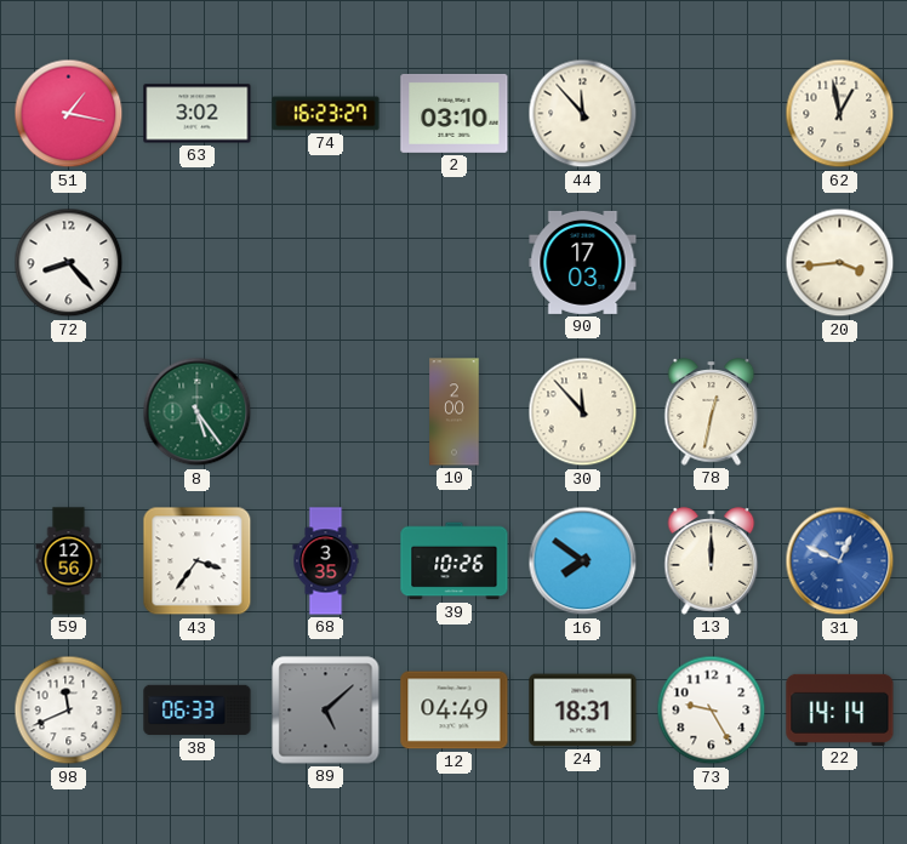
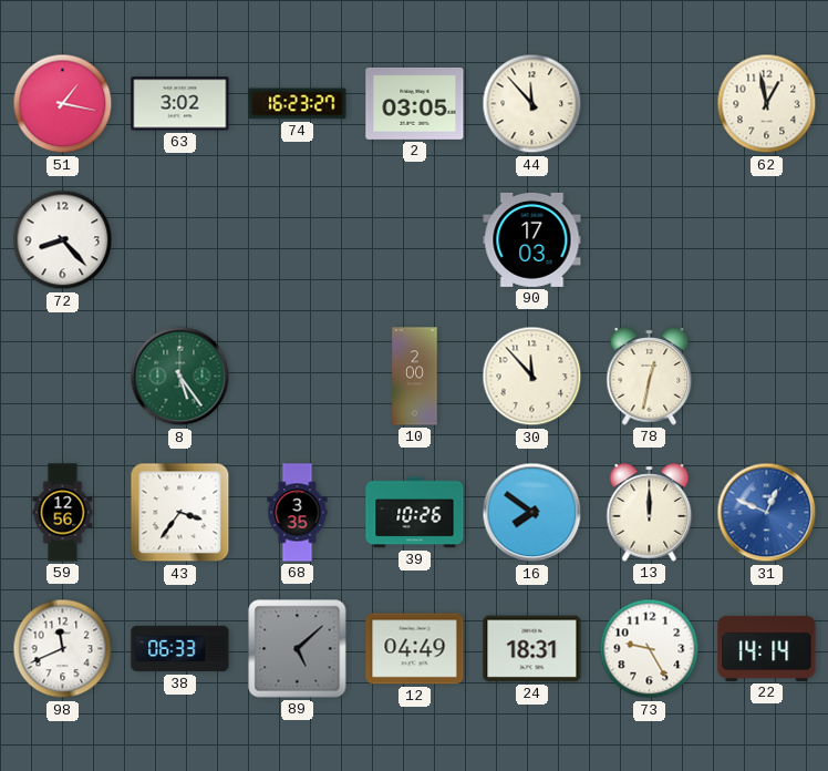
2: 03:10 -> 03:05
20: 3:44 -> none
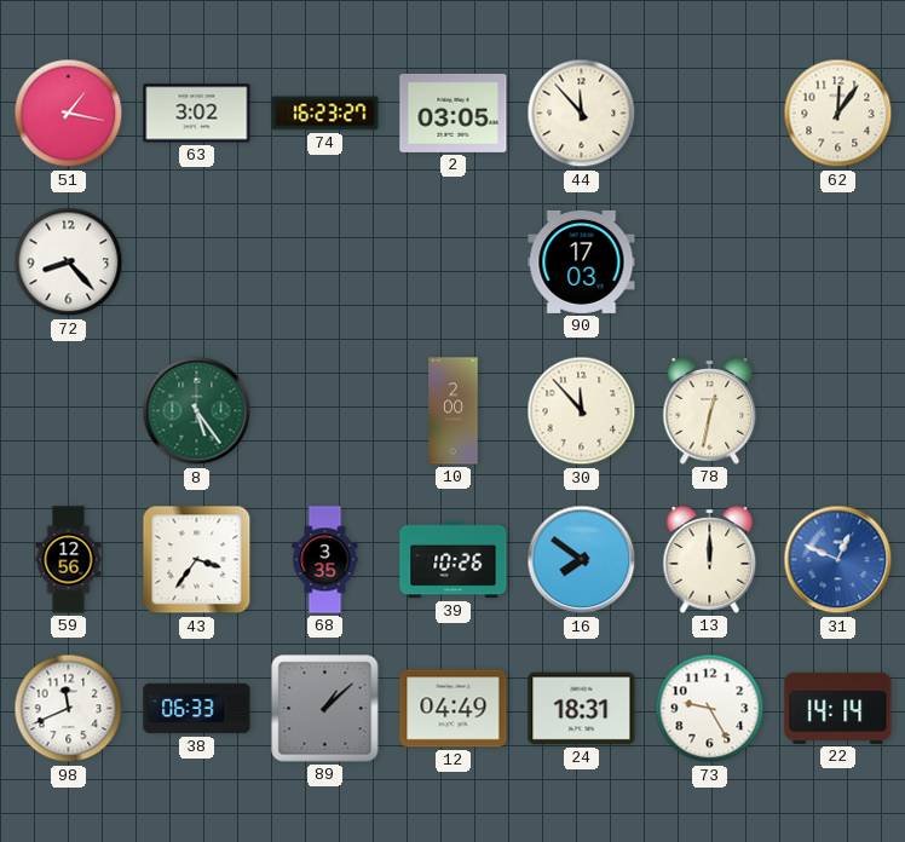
62: 12:58 -> 12:06
89: 5:08 -> 1:08
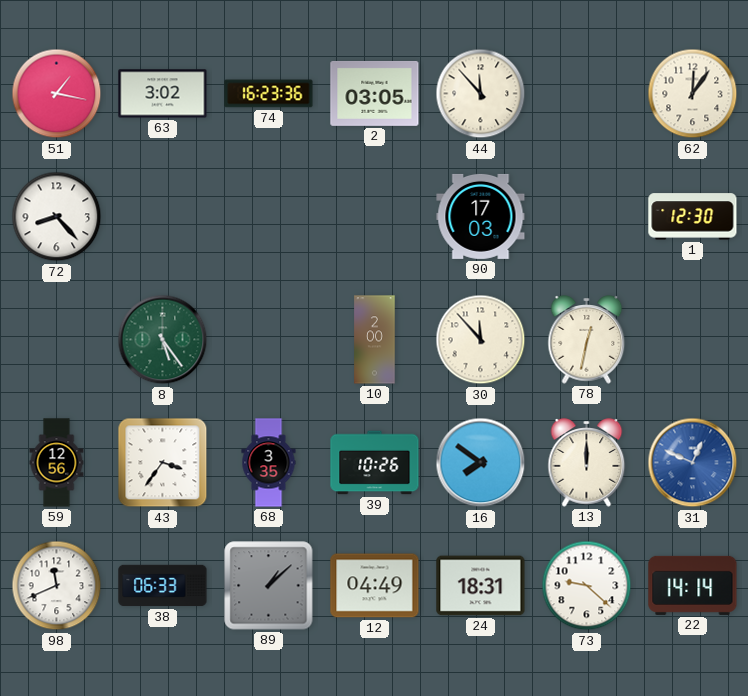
74: 16:23:27 -> 16:23:36
1: none -> 12:30
73: 9:25 -> 9:22
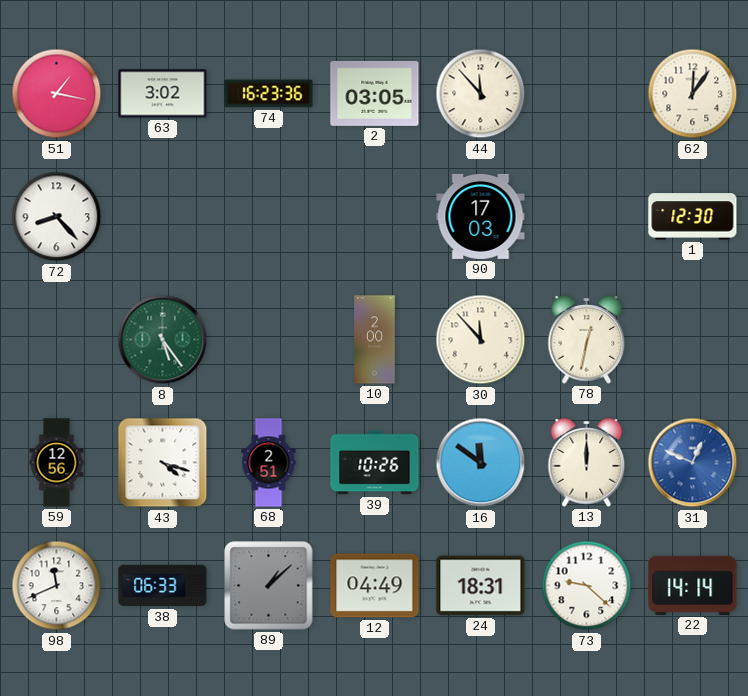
43: 3:36 -> 4:18
68: 3:35 -> 2:51
16: 7:51 -> 11:51
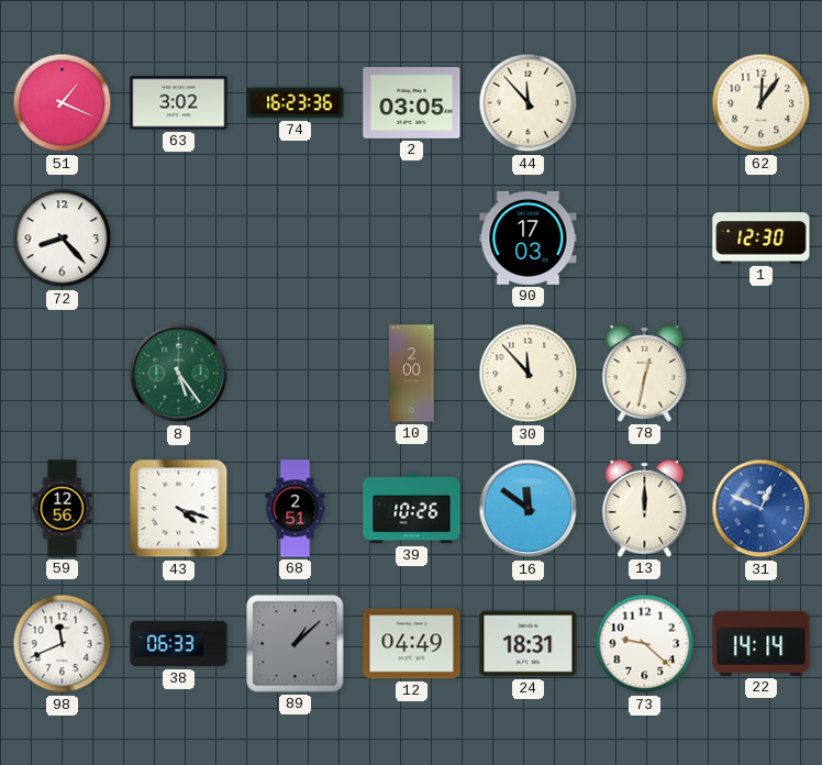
51: 1:17 -> 1:19
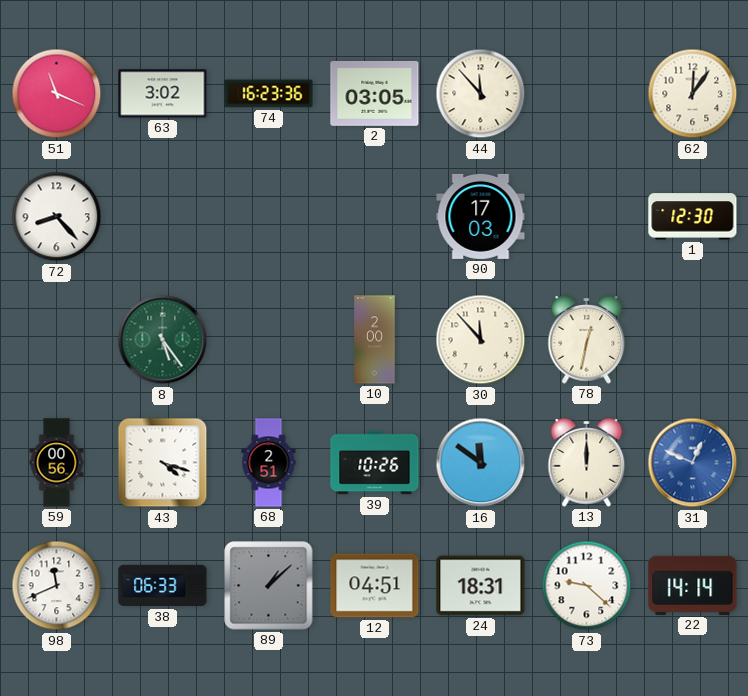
51: 1:19 -> 11:19
59: 12:56 -> 00:56
12: 04:49 -> 04:51
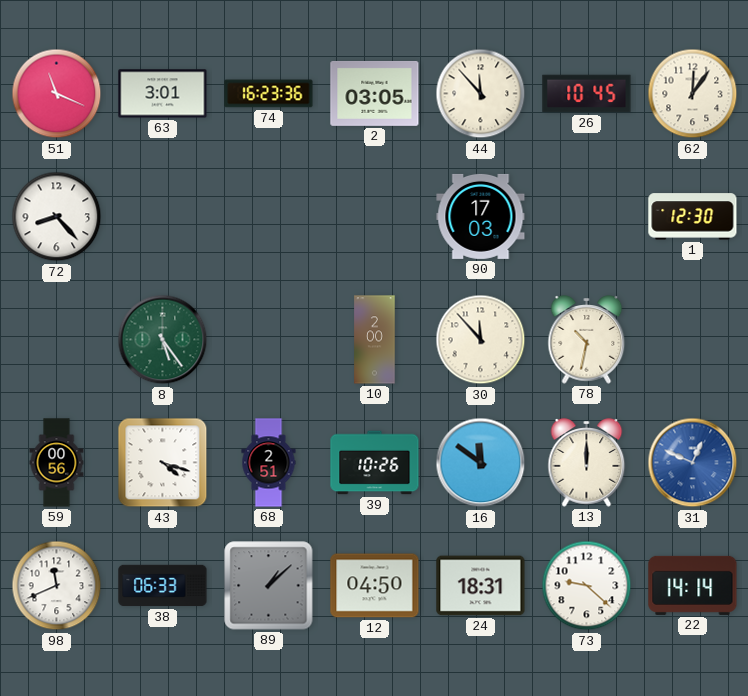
63: 3:02 -> 3:01
26: none -> 10:45
78: 12:32 -> 10:32
12: 04:51 -> 04:50
